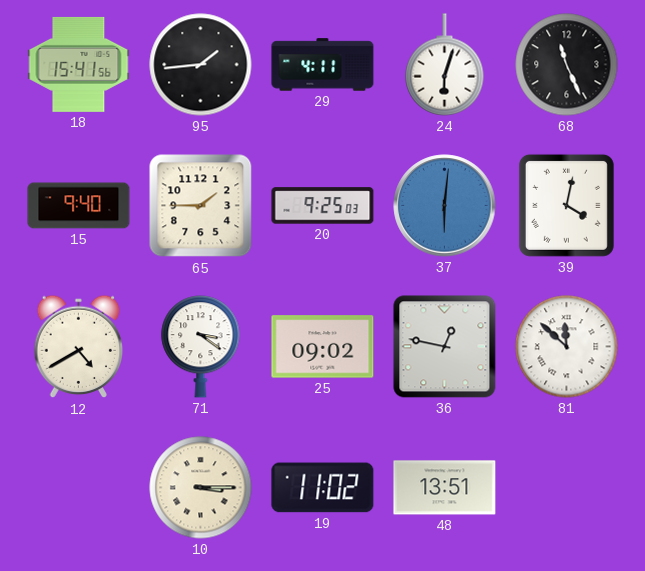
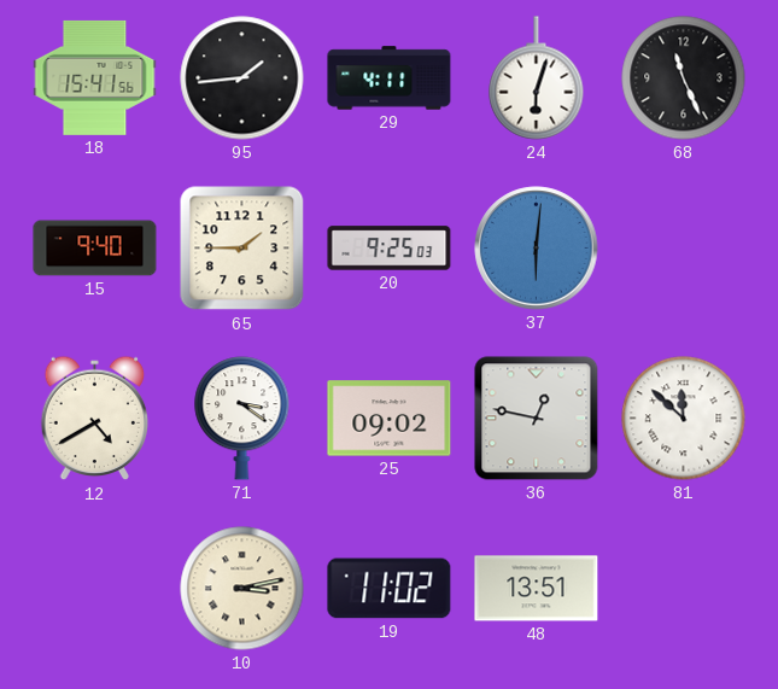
39: 4:02 -> none
10: 3:15 -> 3:13
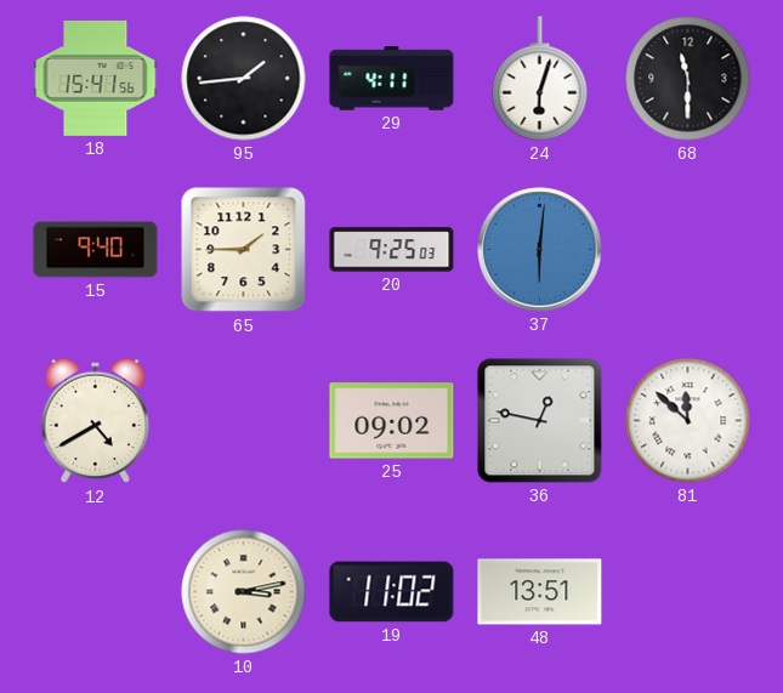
68: 11:26 -> 11:30
71: 3:21 -> none
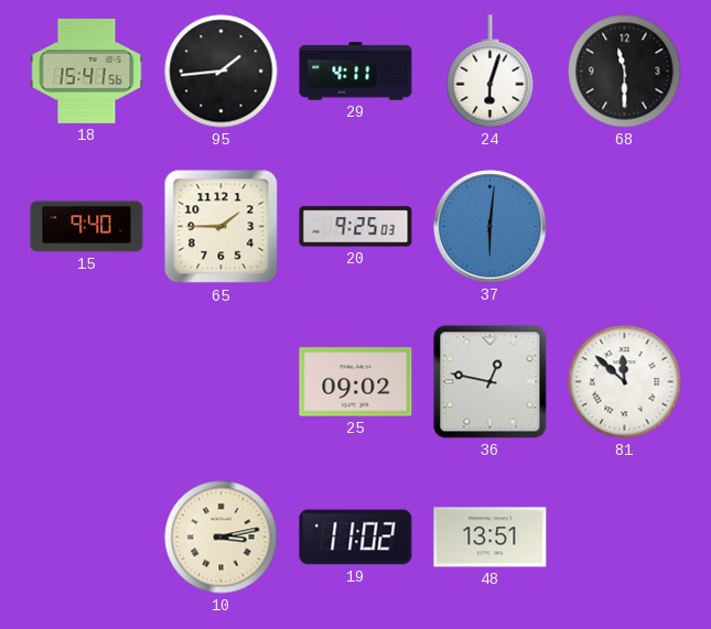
12: 4:40 -> none
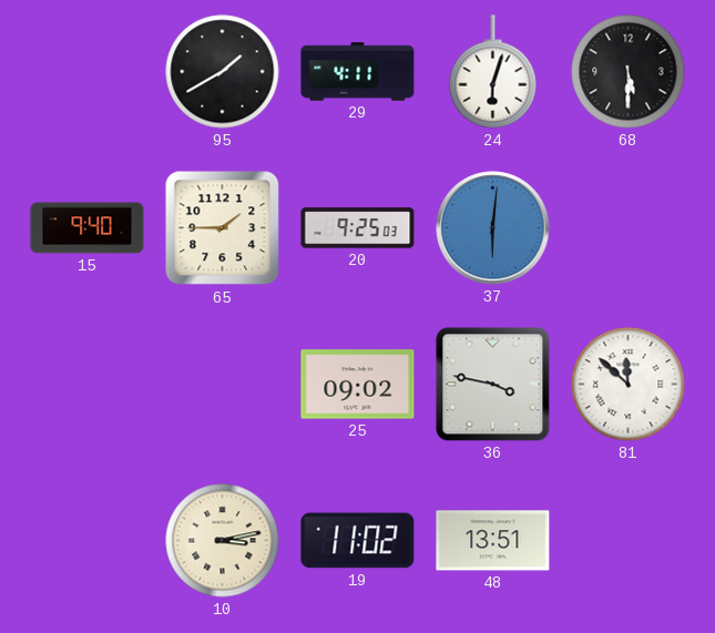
18: 15:41 -> none
95: 1:44 -> 1:40
68: 11:30 -> 5:30
36: 12:47 -> 3:47
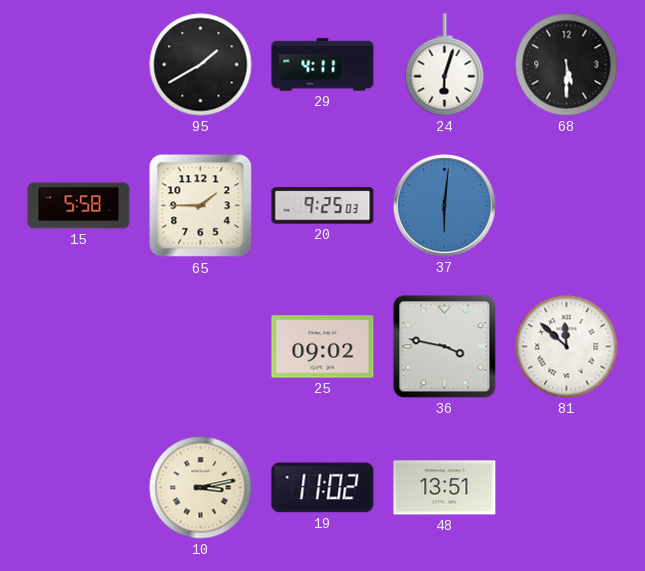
15: 9:40 -> 5:58
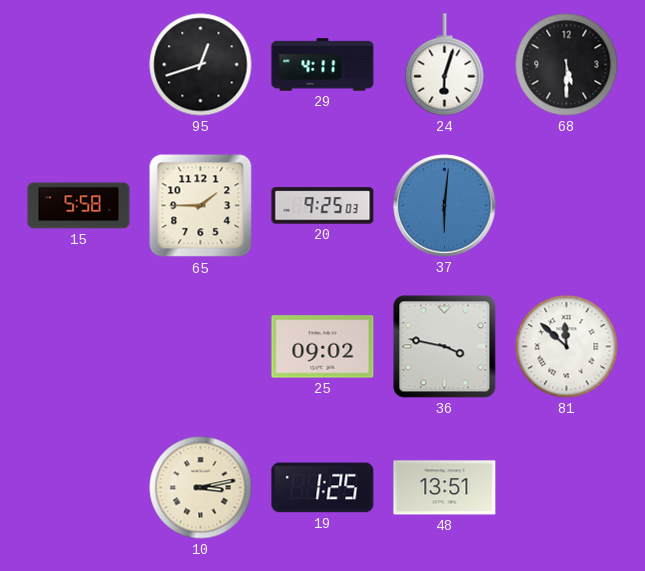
95: 1:40 -> 12:42
19: 11:02 -> 1:25
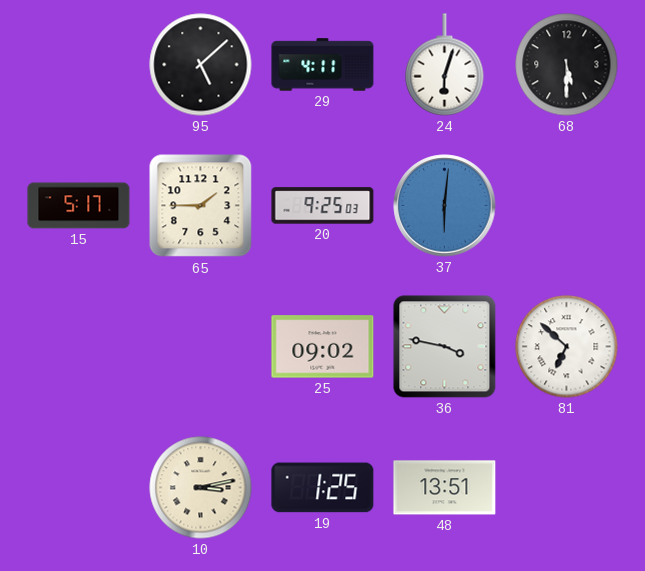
95: 12:42 -> 5:08
15: 5:58 -> 5:17
81: 11:52 -> 6:52
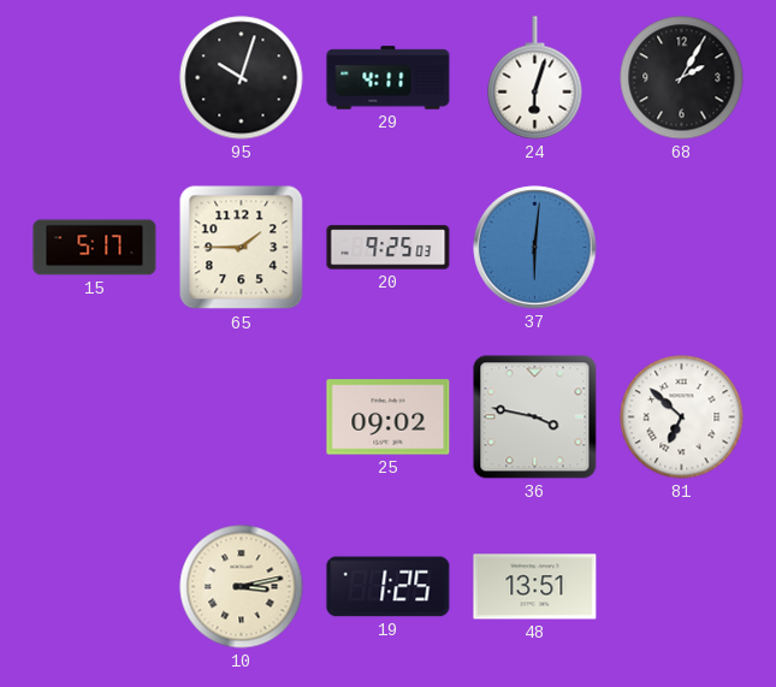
95: 5:08 -> 10:03
68: 5:30 -> 2:05
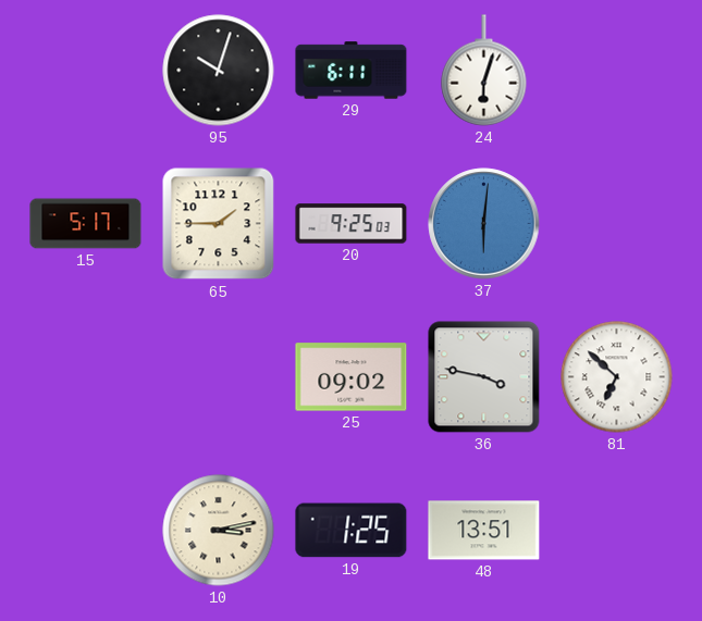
29: 4:11 -> 6:11
68: 2:05 -> none
